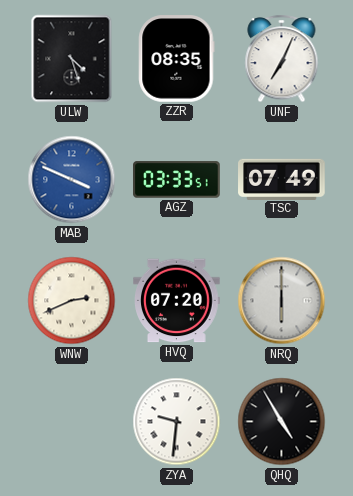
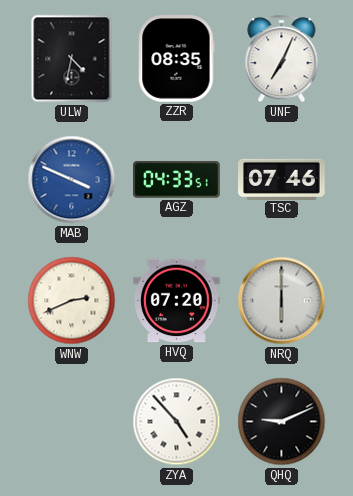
ULW: 4:27 -> 4:32
AGZ: 03:33 -> 04:33
TSC: 07:49 -> 07:46
ZYA: 9:31 -> 4:53
QHQ: 4:55 -> 9:11
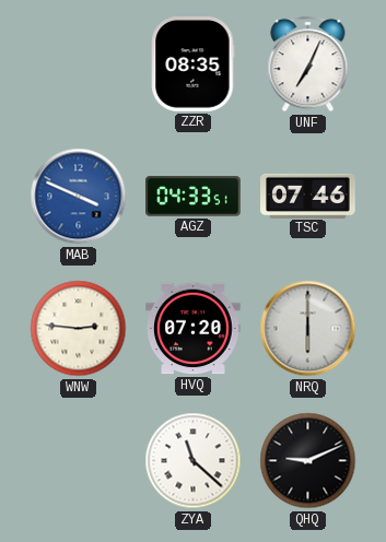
ULW: 4:32 -> none
WNW: 2:41 -> 2:46
ZYA: 4:53 -> 11:22
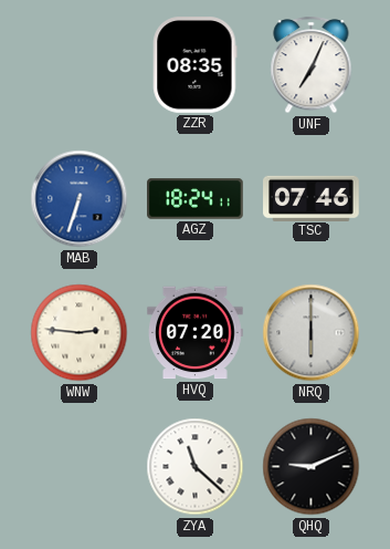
MAB: 3:49 -> 6:33
AGZ: 04:33 -> 18:24
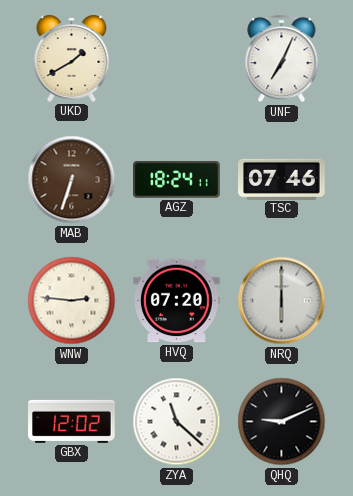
UKD: none -> 1:40
ZZR: 08:35 -> none
MAB dial: blue -> brown
GBX: none -> 12:02
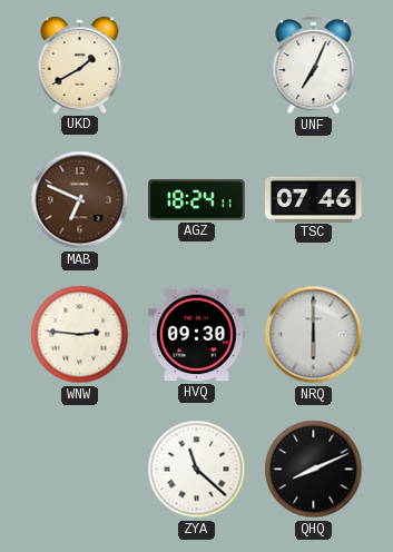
MAB: 6:33 -> 6:49
HVQ: 07:20 -> 09:30
GBX: 12:02 -> none
QHQ: 9:11 -> 8:11
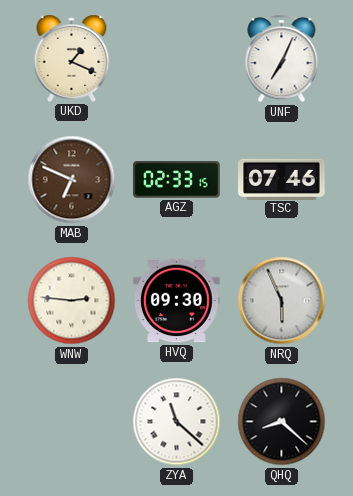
UKD: 1:40 -> 1:19
AGZ: 18:24 -> 02:33
NRQ: 6:00 -> 5:56
QHQ: 8:11 -> 8:22
